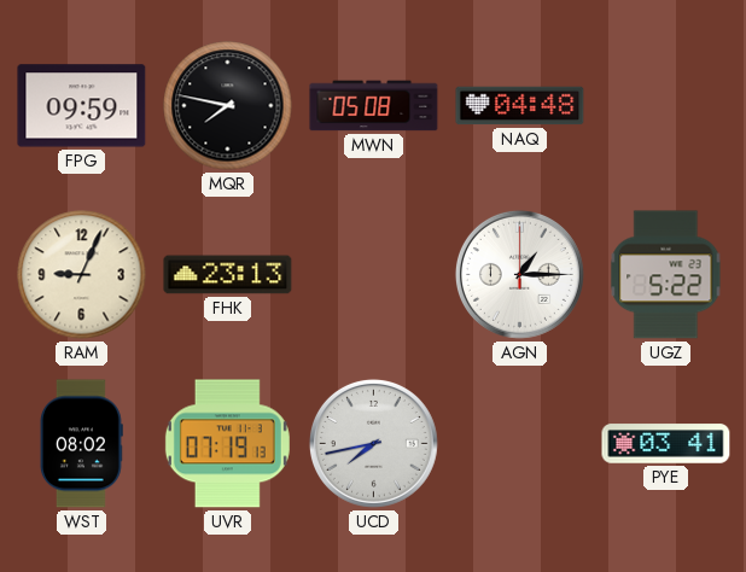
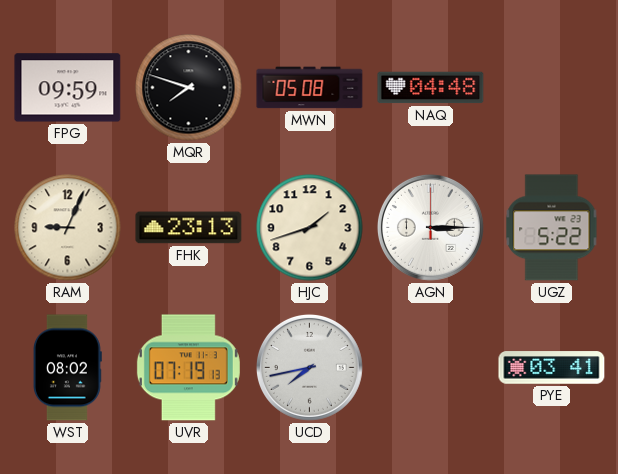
MQR: 7:47 -> 7:48
HJC: none -> 1:42
AGN: 1:15 -> 3:15
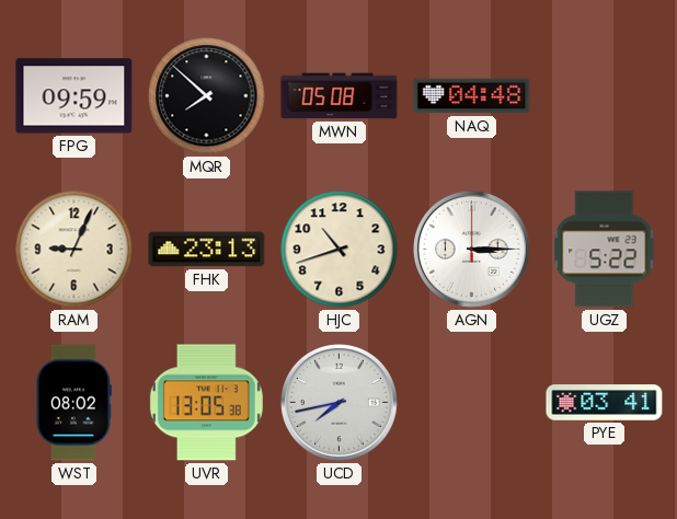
MQR: 7:48 -> 7:52
HJC: 1:42 -> 10:42
UVR: 07:19 -> 13:05
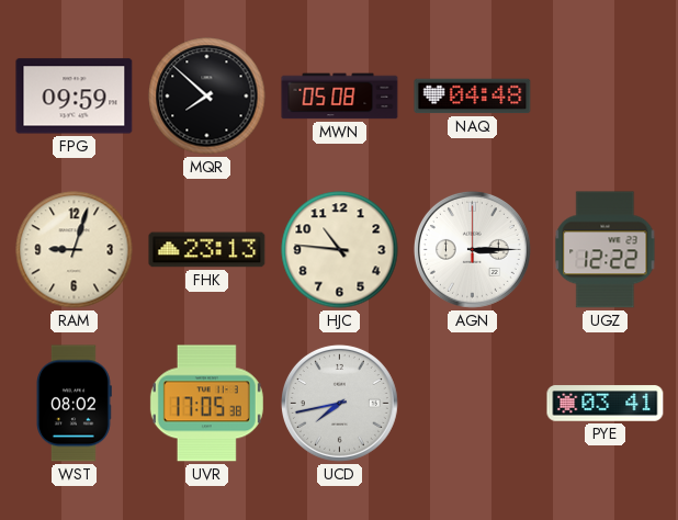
RAM: 9:04 -> 9:03
HJC: 10:42 -> 10:46
UGZ: 5:22 -> 12:22
UVR: 13:05 -> 17:05
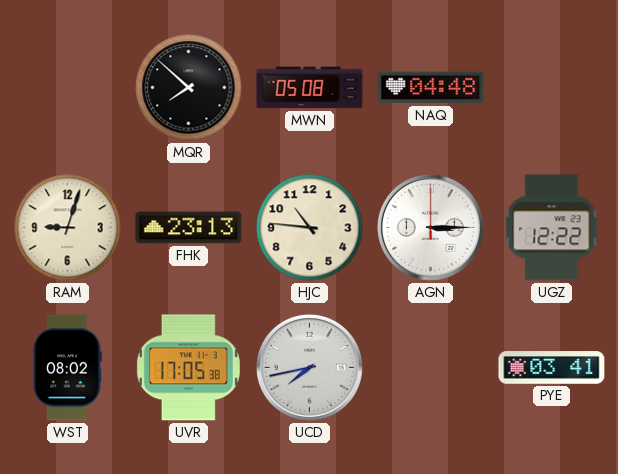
FPG: 09:59 -> none
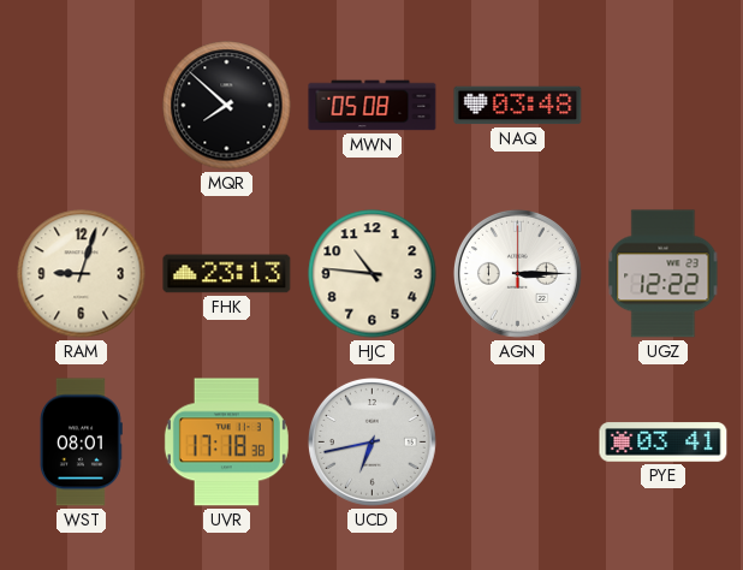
NAQ: 04:48 -> 03:48
WST: 08:02 -> 08:01
UVR: 17:05 -> 17:18
UCD: 7:43 -> 6:43
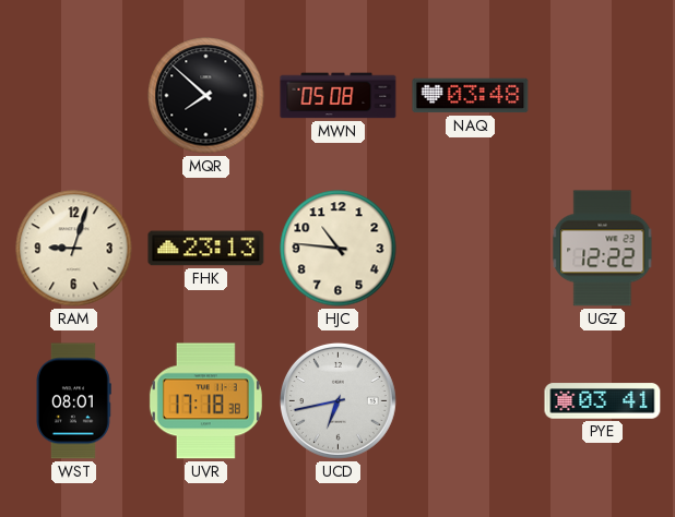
AGN: 3:15 -> none
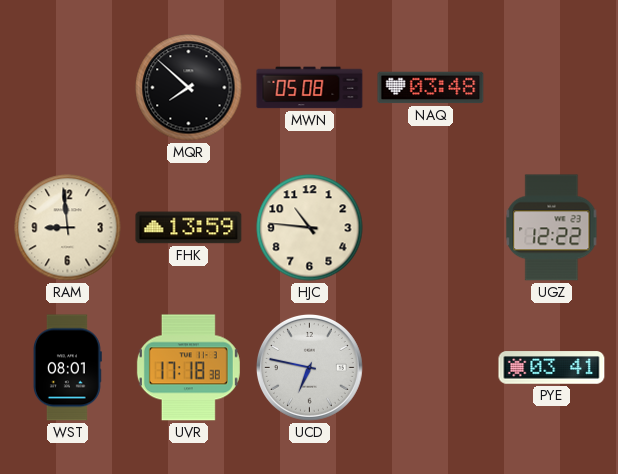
RAM: 9:03 -> 8:59
FHK: 23:13 -> 13:59
UCD: 6:43 -> 6:47
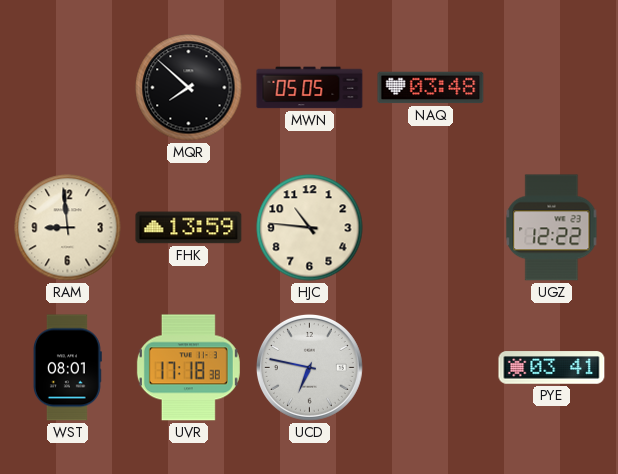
MWN: 05:08 -> 05:05
